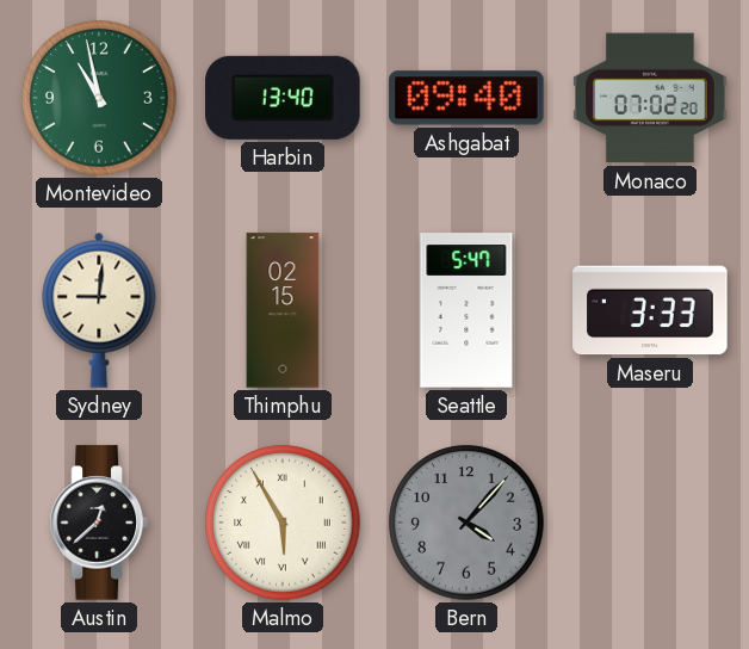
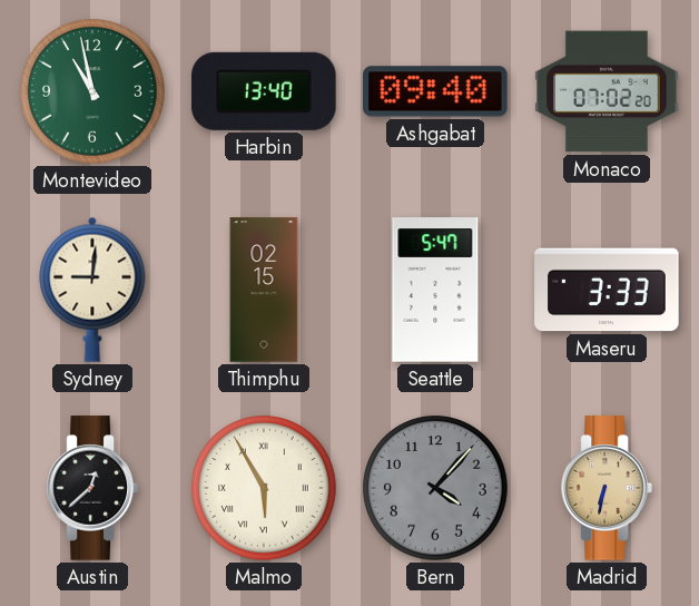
Madrid: none -> 6:32
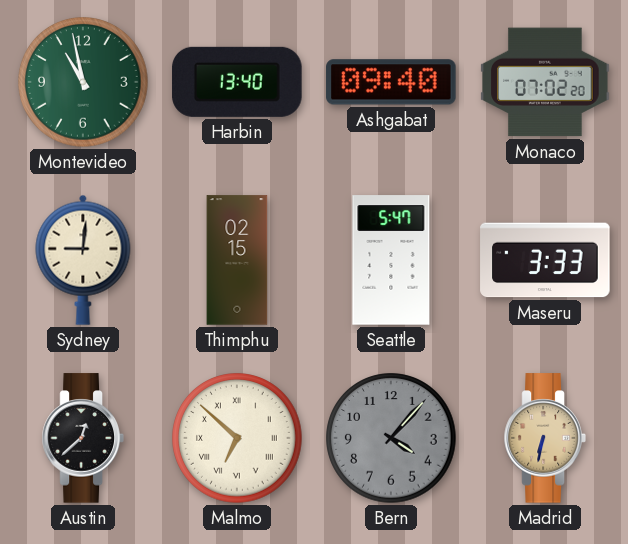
Malmo: 5:55 -> 6:52
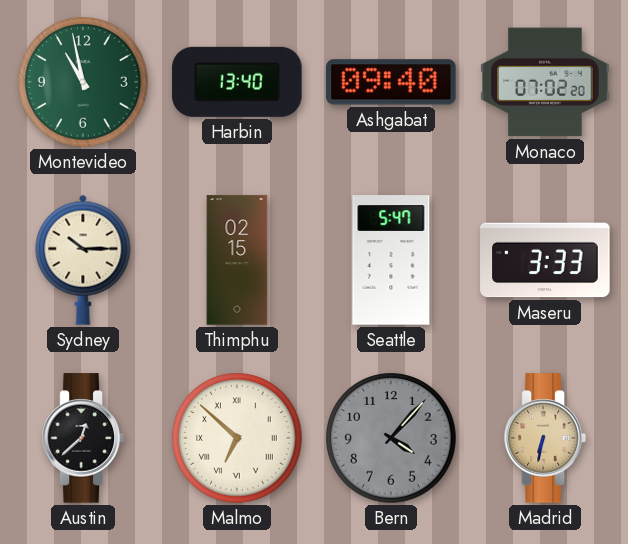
Sydney: 9:01 -> 10:15
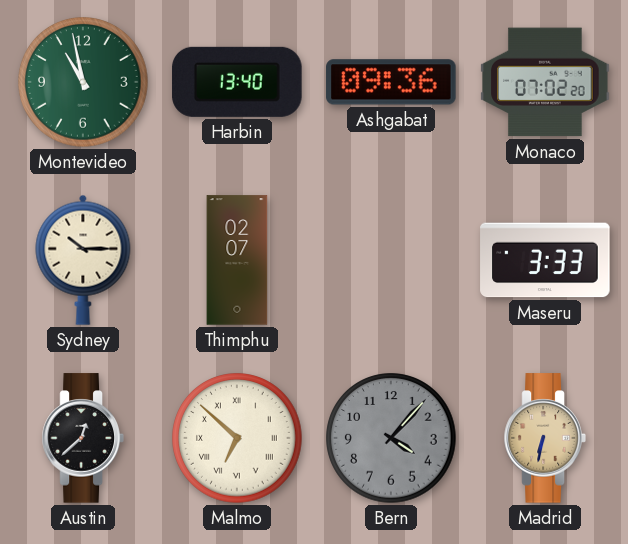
Ashgabat: 09:40 -> 09:36
Thimphu: 02:15 -> 02:07
Seattle: 5:47 -> none
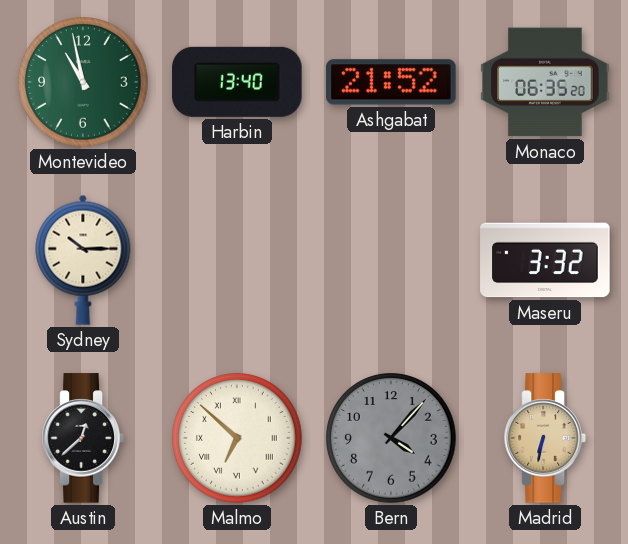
Ashgabat: 09:36 -> 21:52
Monaco: 07:02 -> 06:35
Thimphu: 02:07 -> none
Maseru: 3:33 -> 3:32
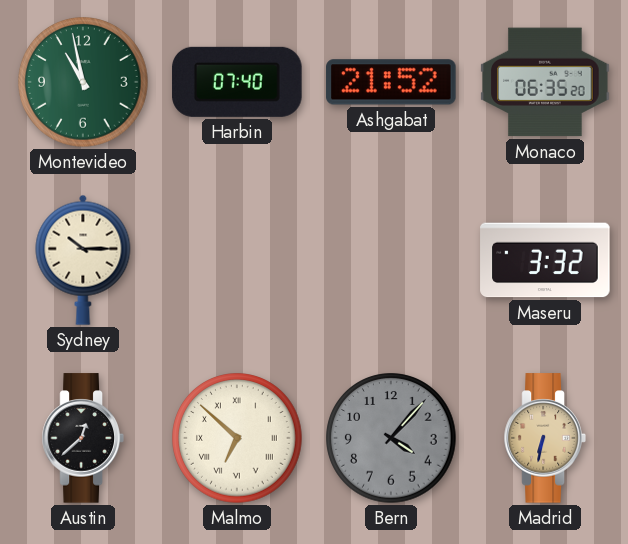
Harbin: 13:40 -> 07:40
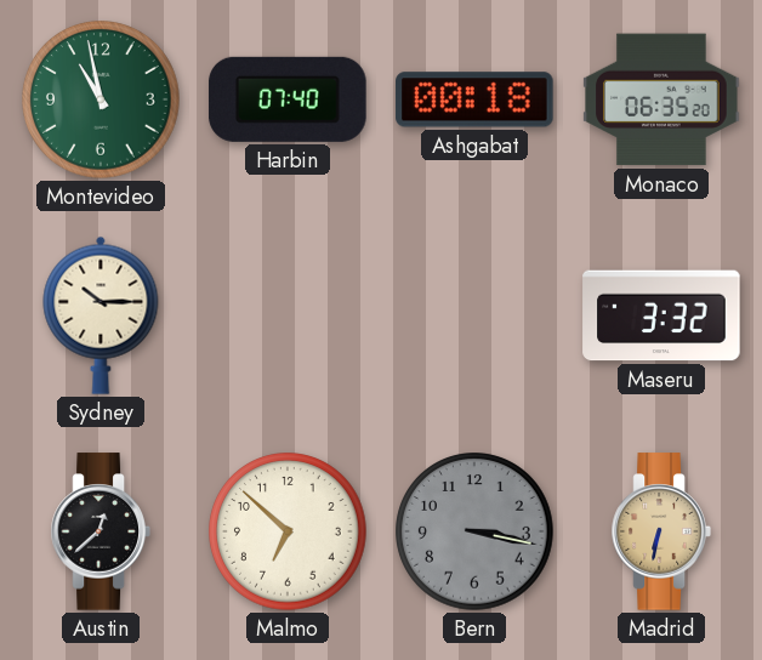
Ashgabat: 21:52 -> 00:18
Malmo numerals: Roman -> Arabic
Bern: 4:07 -> 3:17
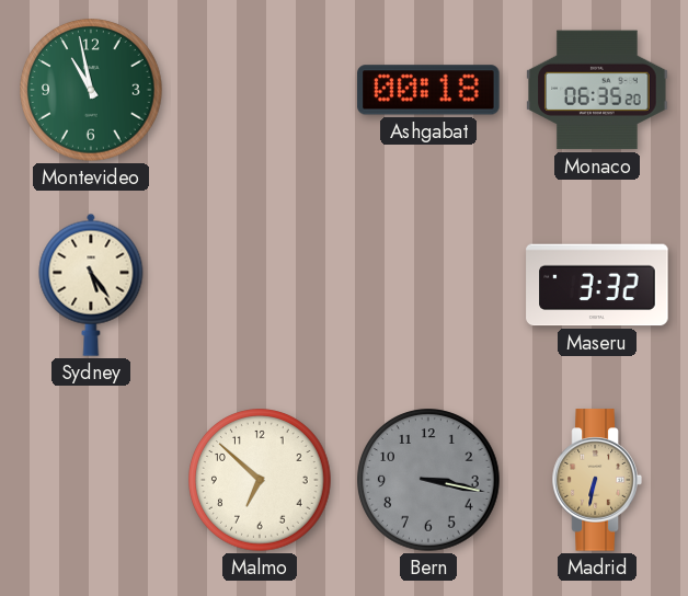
Harbin: 07:40 -> none
Sydney: 10:15 -> 5:24
Austin: 12:38 -> none
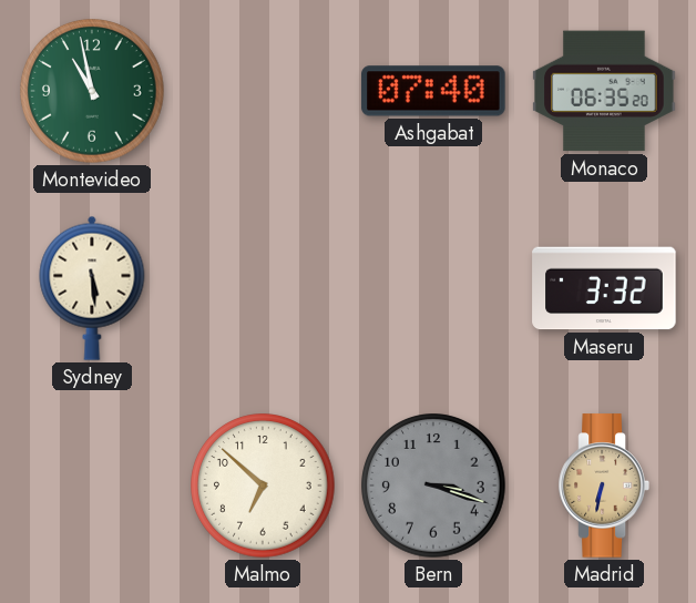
Ashgabat: 00:18 -> 07:40
Sydney: 5:24 -> 5:29
Bern: 3:17 -> 3:18
